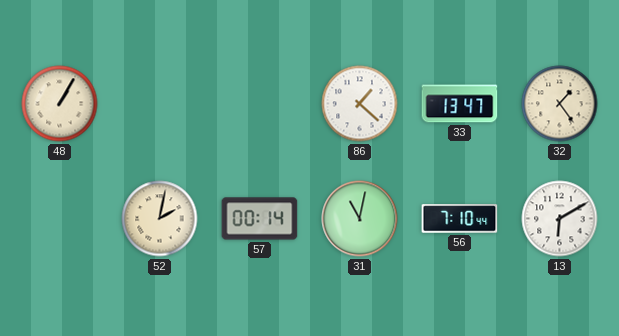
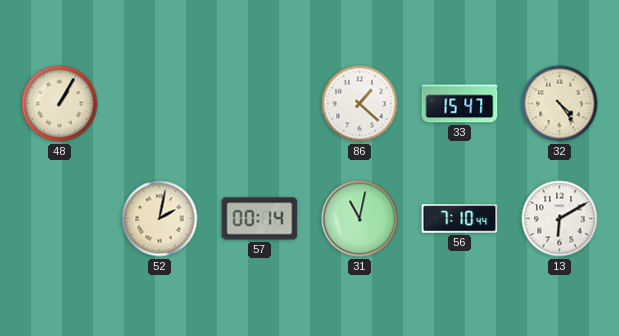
33: 13:47 -> 15:47
32: 1:24 -> 4:24
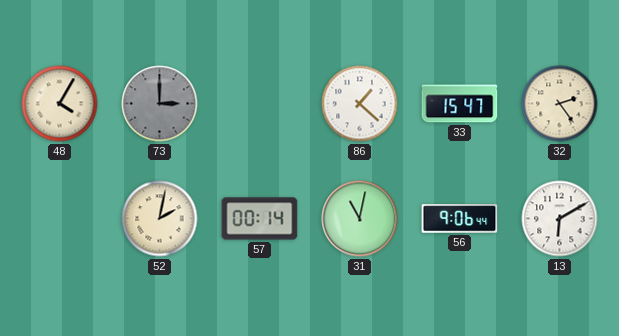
48: 1:05 -> 4:05
73: none -> 3:00
32: 4:24 -> 2:24
56: 7:10 -> 9:06
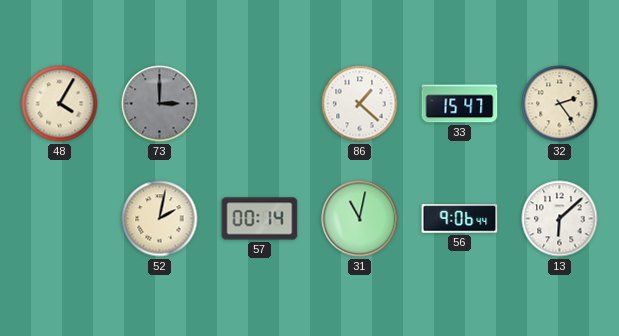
13: 6:10 -> 6:08
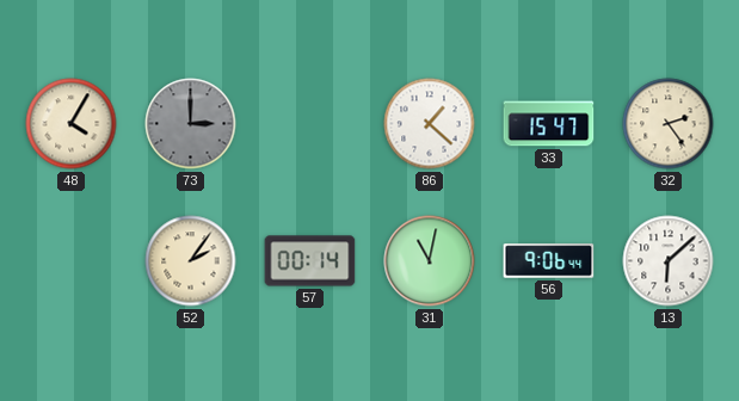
52: 2:02 -> 2:06
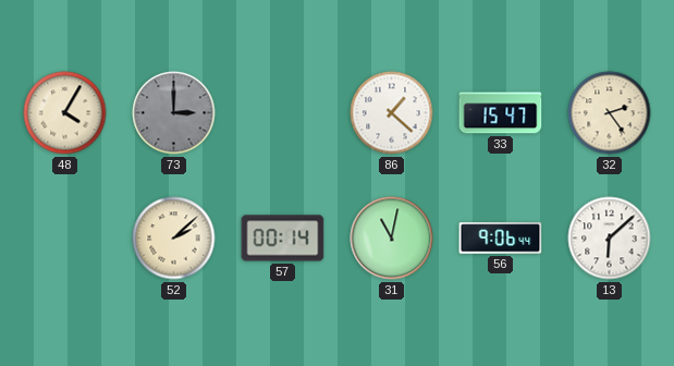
52: 2:06 -> 2:08
